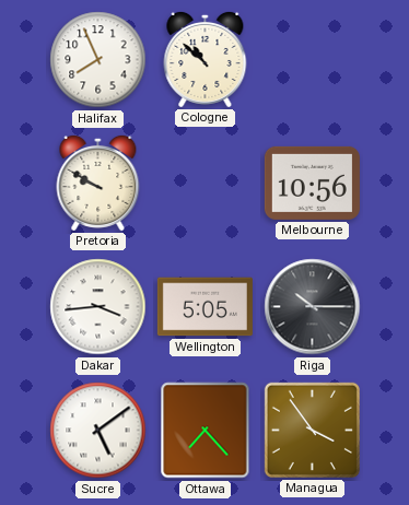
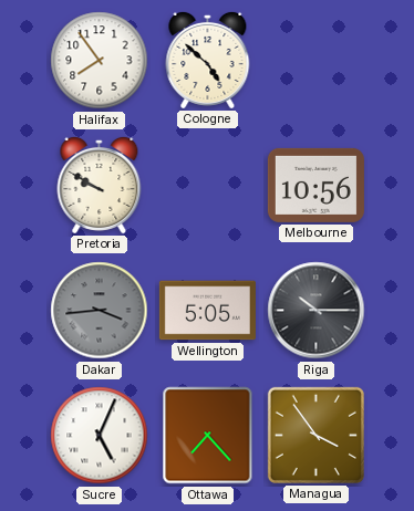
Halifax: 7:56 -> 7:54
Cologne: 10:52 -> 4:52
Dakar dial: white -> grey
Sucre: 5:09 -> 5:04
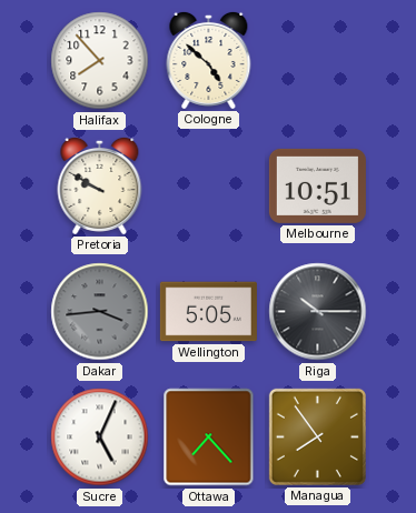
Halifax: 7:54 -> 7:53
Melbourne: 10:56 -> 10:51
Managua: 3:54 -> 7:54
